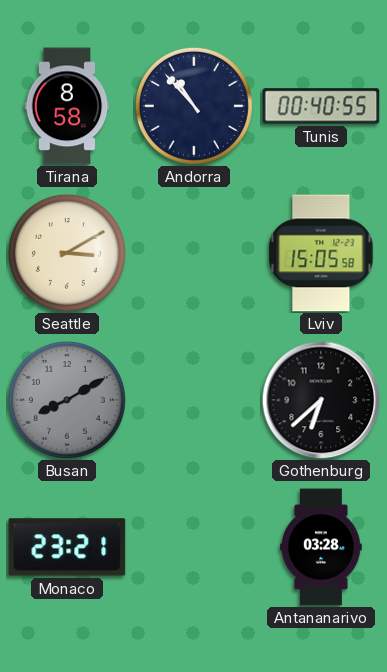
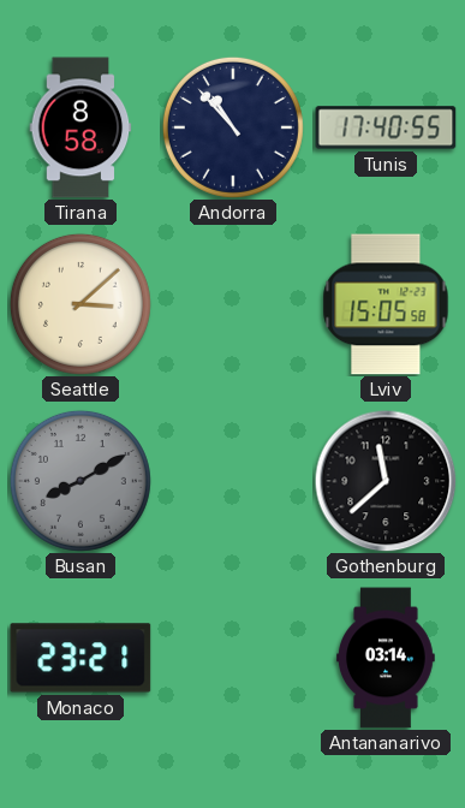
Tunis: 00:40 -> 17:40
Seattle: 3:10 -> 3:08
Gothenburg: 6:38 -> 11:38
Antananarivo: 03:28 -> 03:14
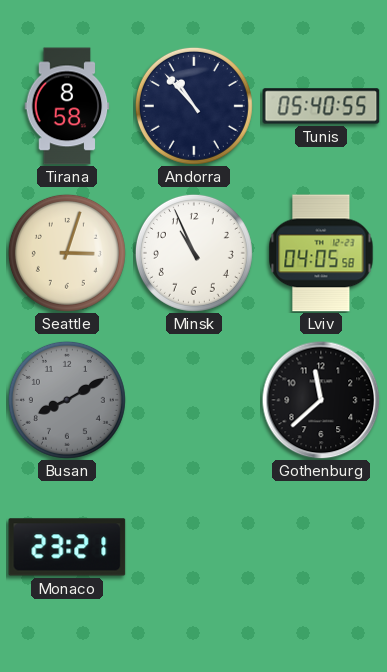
Tunis: 17:40 -> 05:40
Seattle: 3:08 -> 3:03
Minsk: none -> 10:56
Lviv: 15:05 -> 04:05
Antananarivo: 03:14 -> none
